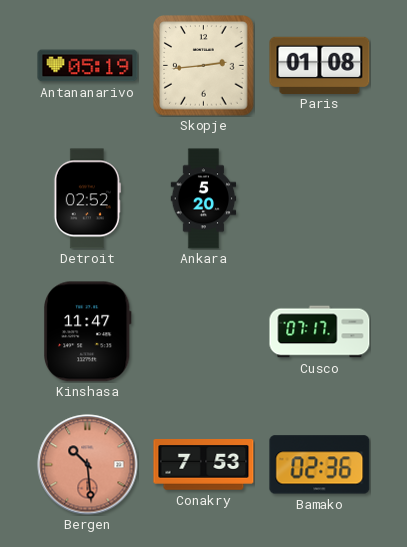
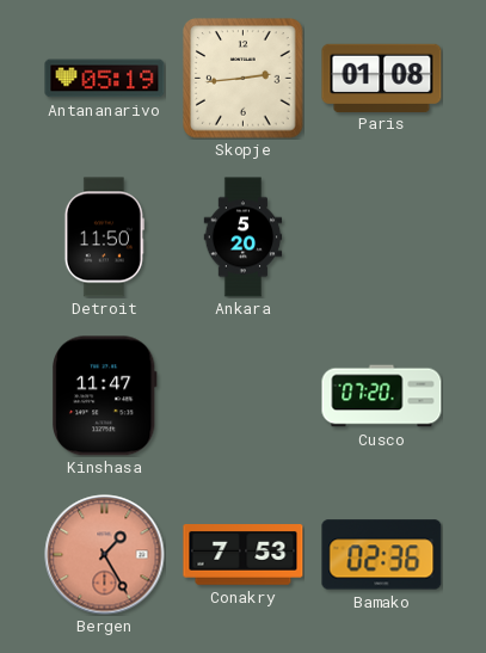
Detroit: 02:52 -> 11:50
Cusco: 07:17 -> 07:20
Bergen: 10:29 -> 1:25
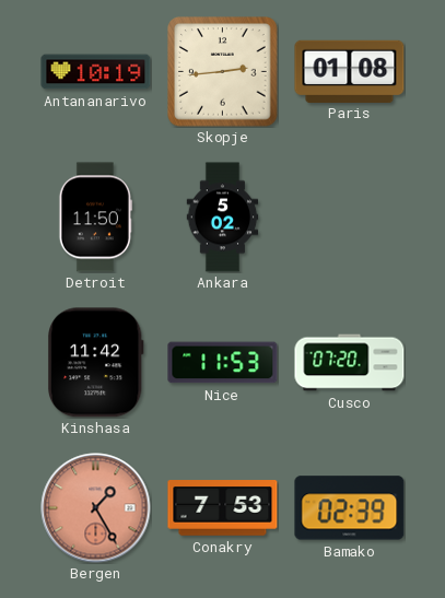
Antananarivo: 05:19 -> 10:19
Ankara: 5:20 -> 5:02
Kinshasa: 11:47 -> 11:42
Nice: none -> 11:53
Bamako: 02:36 -> 02:39
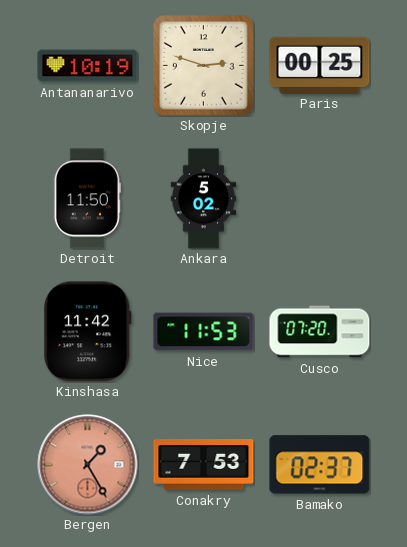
Skopje: 2:44 -> 2:48
Paris: 01:08 -> 00:25
Bamako: 02:39 -> 02:37
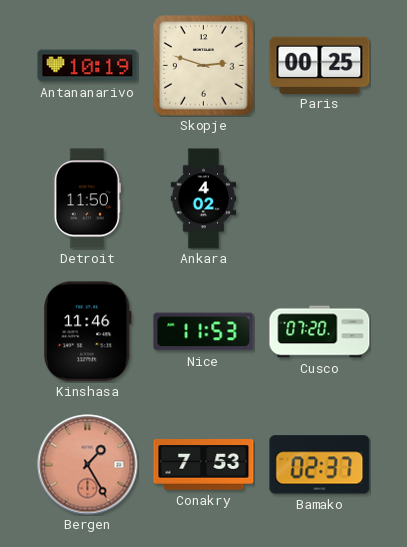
Ankara: 5:02 -> 4:02
Kinshasa: 11:42 -> 11:46
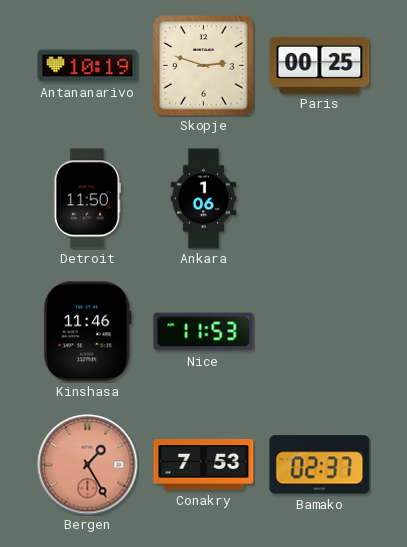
Ankara: 4:02 -> 1:06
Cusco: 07:20 -> none
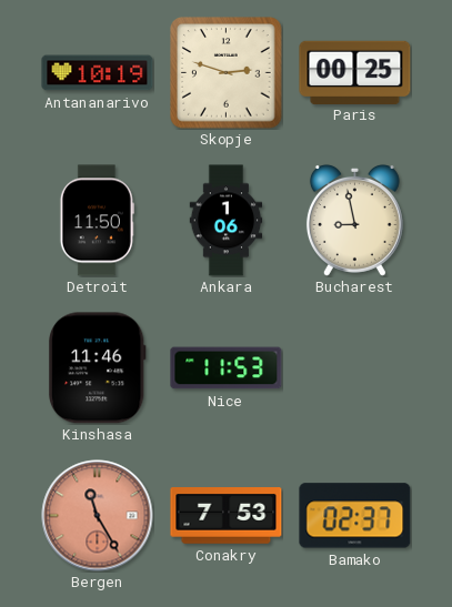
Bucharest: none -> 8:58
Bergen: 1:25 -> 11:25
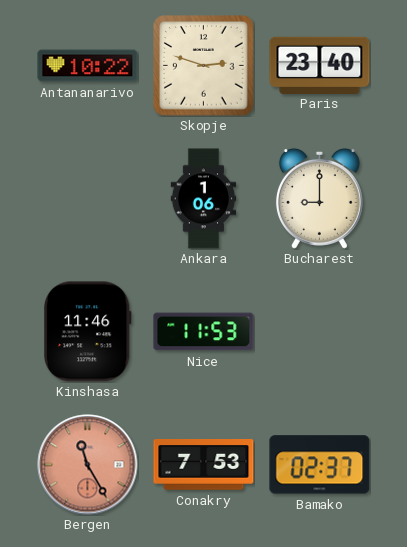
Antananarivo: 10:19 -> 10:22
Paris: 00:25 -> 23:40
Detroit: 11:50 -> none
Bucharest: 8:58 -> 9:00
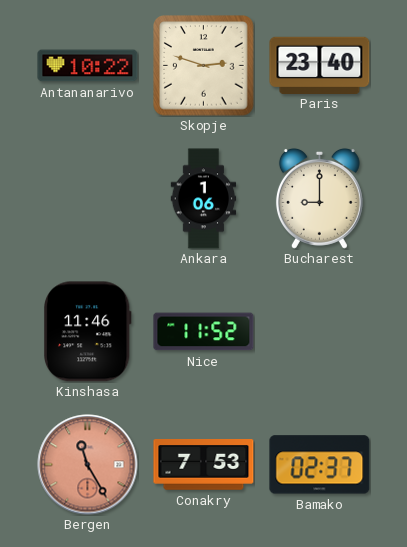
Nice: 11:53 -> 11:52
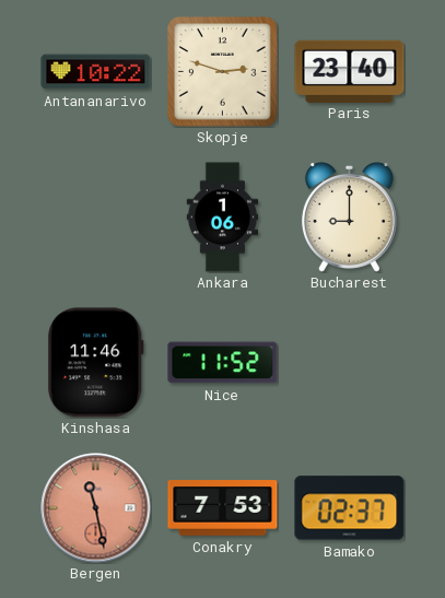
Bergen: 11:25 -> 11:28
